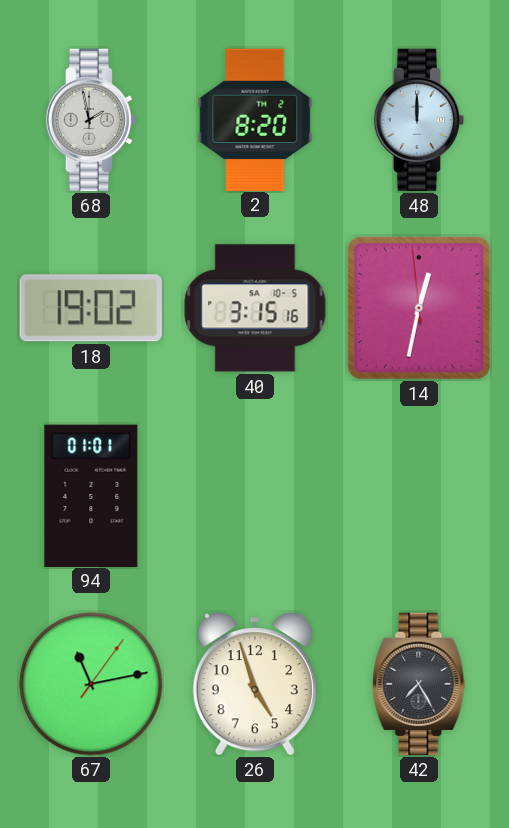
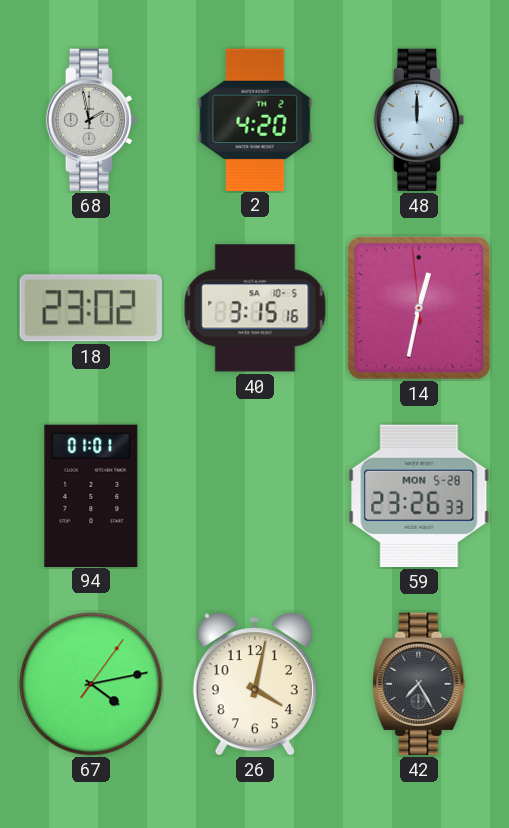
2: 8:20 -> 4:20
18: 19:02 -> 23:02
59: none -> 23:26
67: 11:13 -> 4:13
26: 4:57 -> 4:02
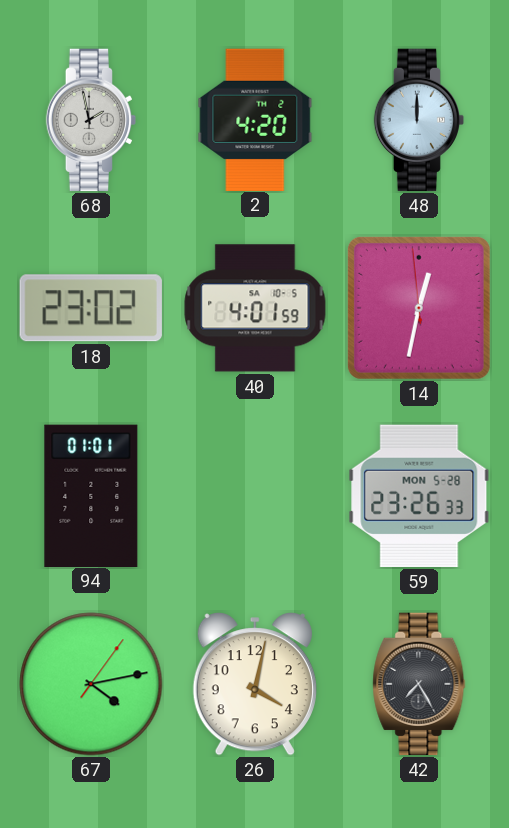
40: 3:15 -> 4:01
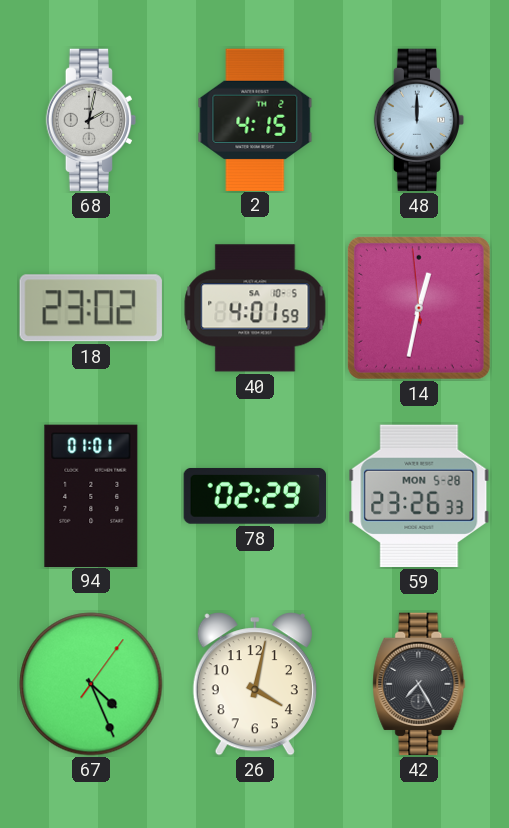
68: 1:58 -> 2:02
2: 4:20 -> 4:15
78: none -> 02:29
67: 4:13 -> 4:26
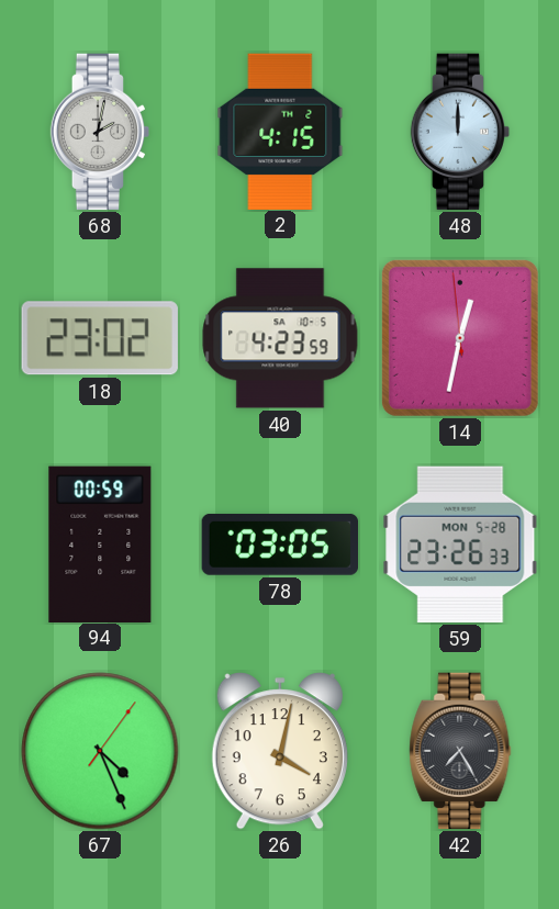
40: 4:01 -> 4:23
94: 01:01 -> 00:59
78: 02:29 -> 03:05
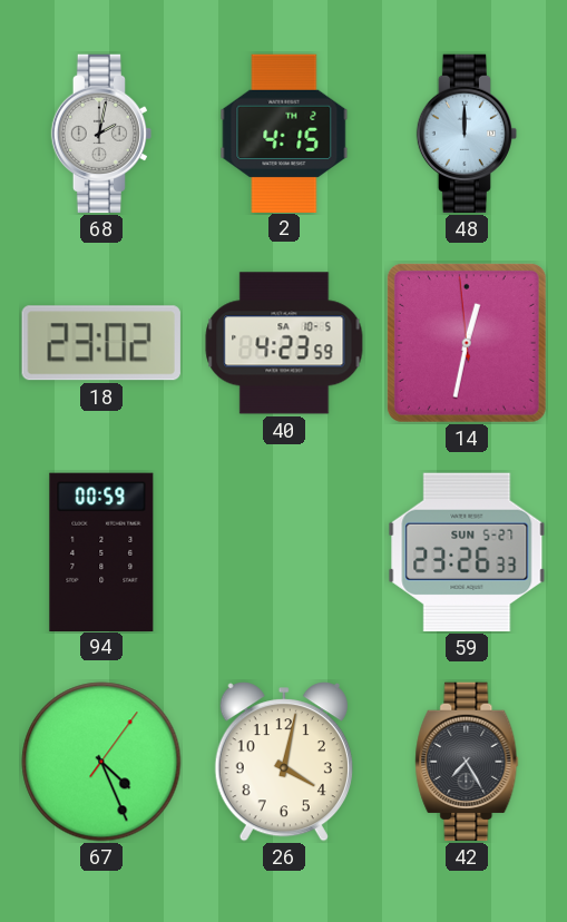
78: 03:05 -> none
59 date: MON 5-28 -> SUN 5-27
